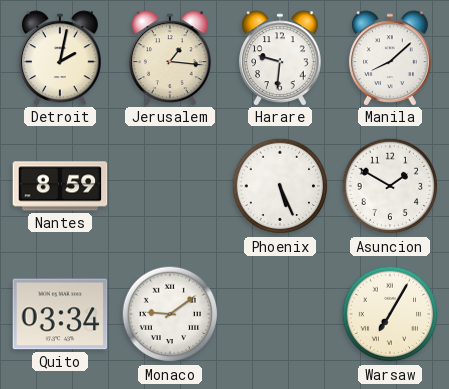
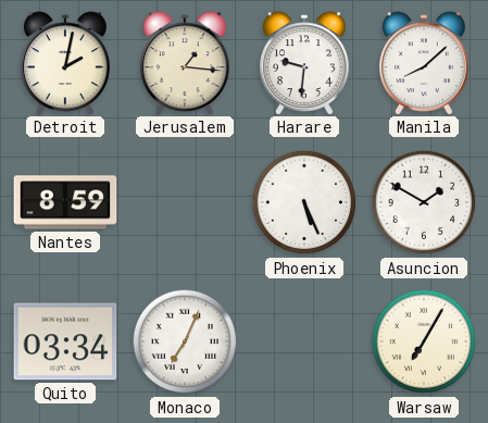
Monaco: 9:09 -> 7:04
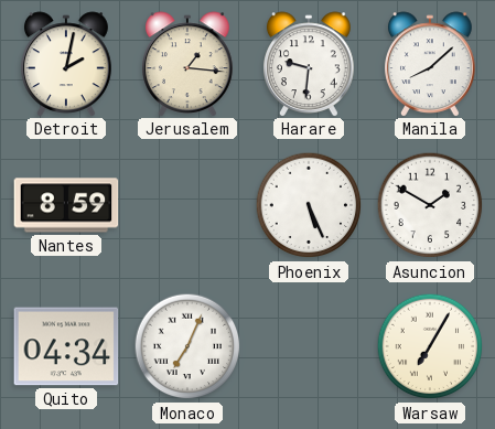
Quito: 03:34 -> 04:34
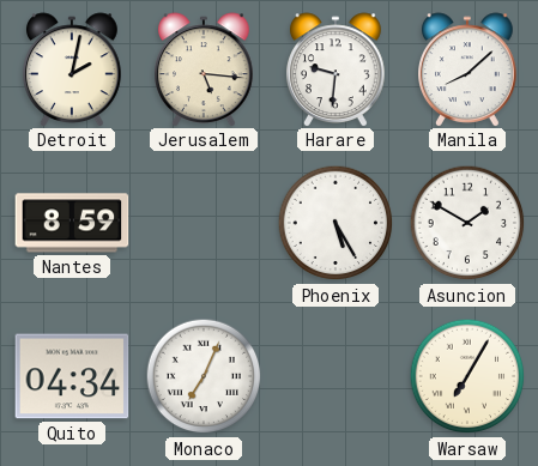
Jerusalem: 1:16 -> 5:16
Phoenix: 5:26 -> 5:25
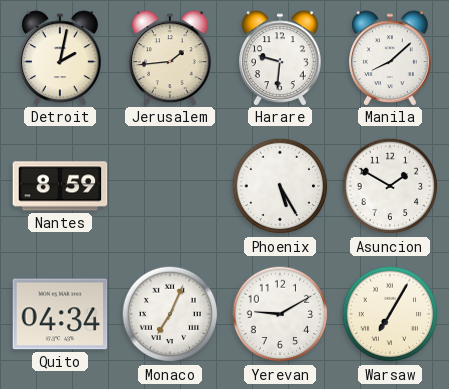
Jerusalem: 5:16 -> 1:44
Yerevan: none -> 9:10
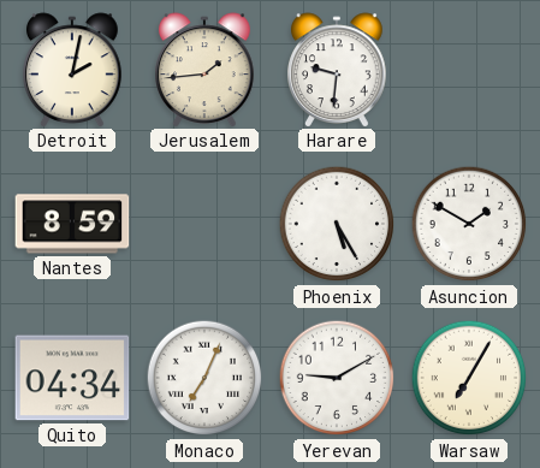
Manila: 8:08 -> none
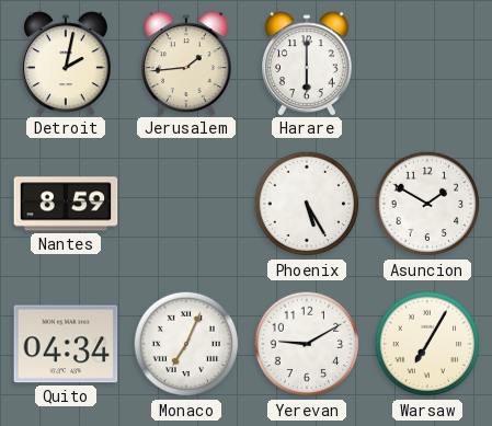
Harare: 9:31 -> 6:00
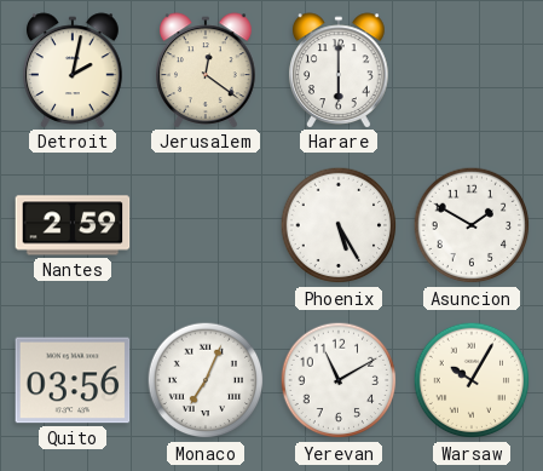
Jerusalem: 1:44 -> 12:21
Nantes: 8:59 -> 2:59
Quito: 04:34 -> 03:56
Yerevan: 9:10 -> 11:10
Warsaw: 7:05 -> 10:05
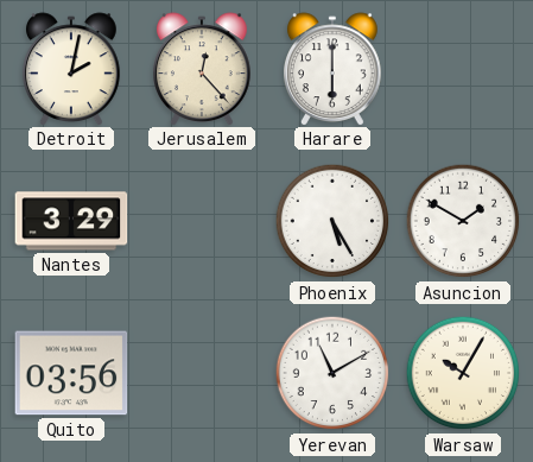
Jerusalem: 12:21 -> 12:23
Nantes: 2:59 -> 3:29
Monaco: 7:04 -> none
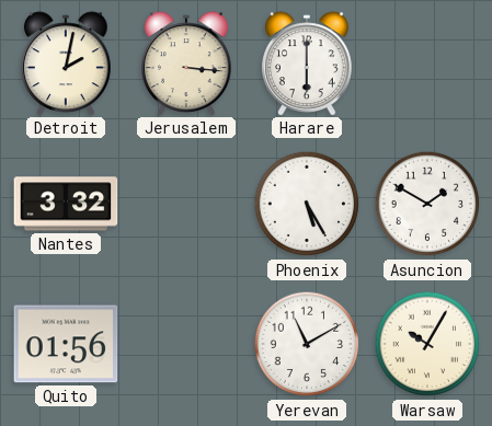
Jerusalem: 12:23 -> 3:16
Nantes: 3:29 -> 3:32
Quito: 03:56 -> 01:56
